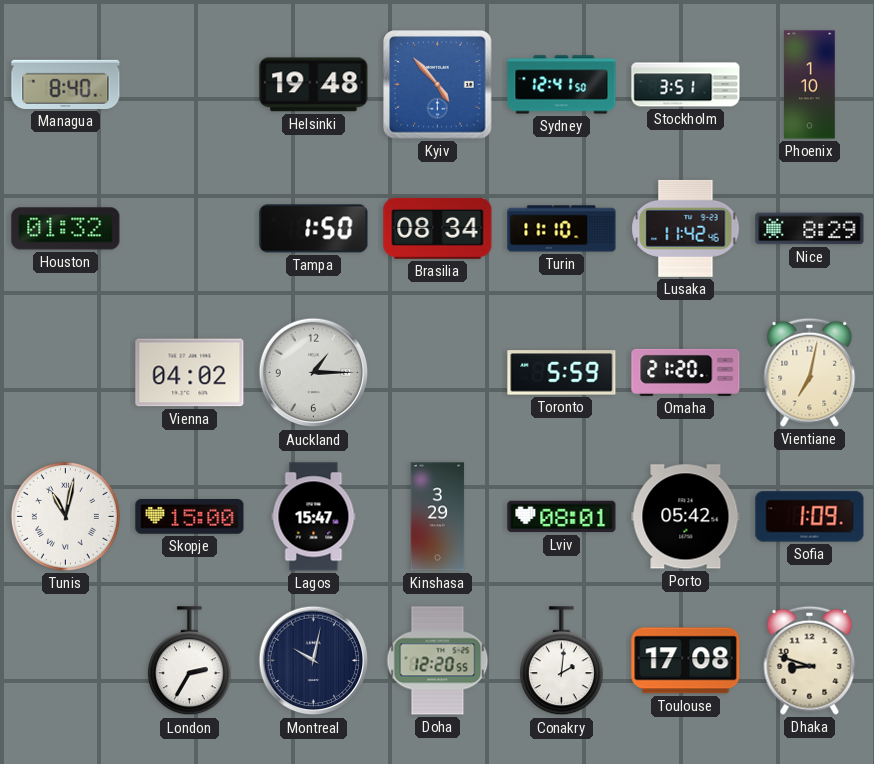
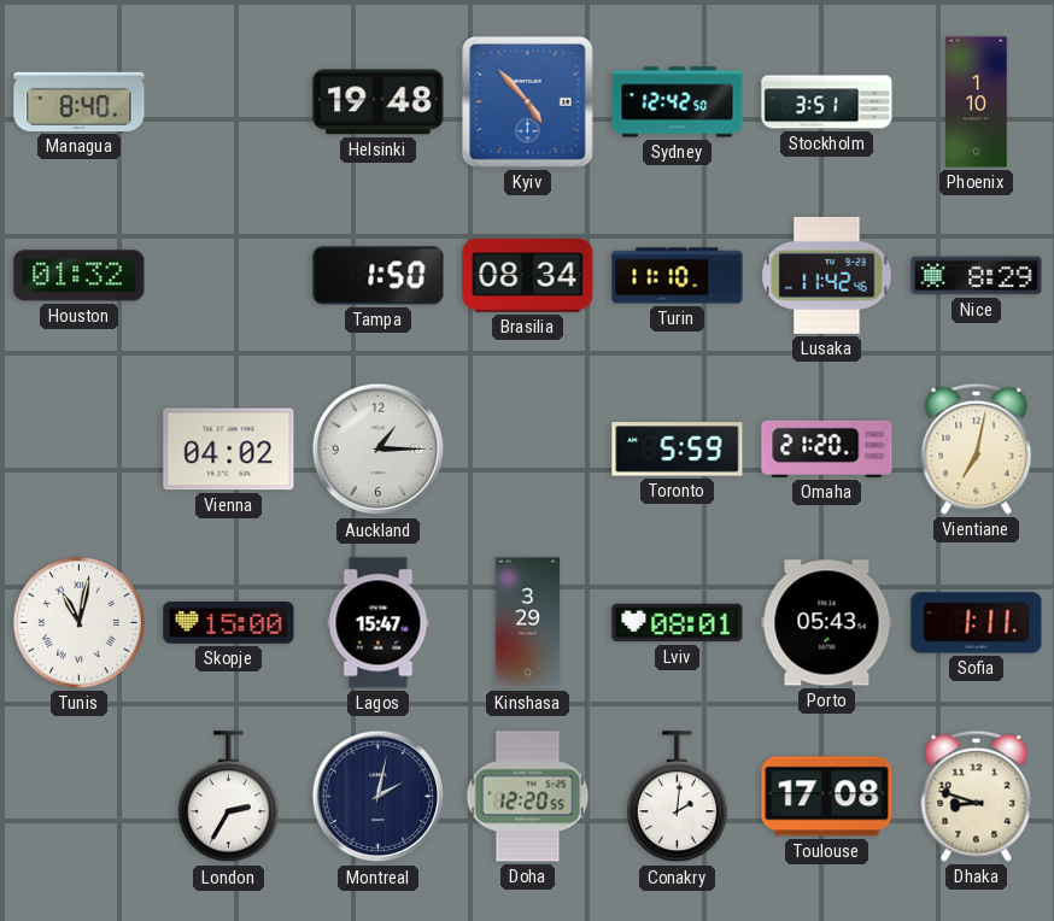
Sydney: 12:41 -> 12:42
Porto: 05:42 -> 05:43
Sofia: 1:09 -> 1:11
Montreal: 10:02 -> 2:02
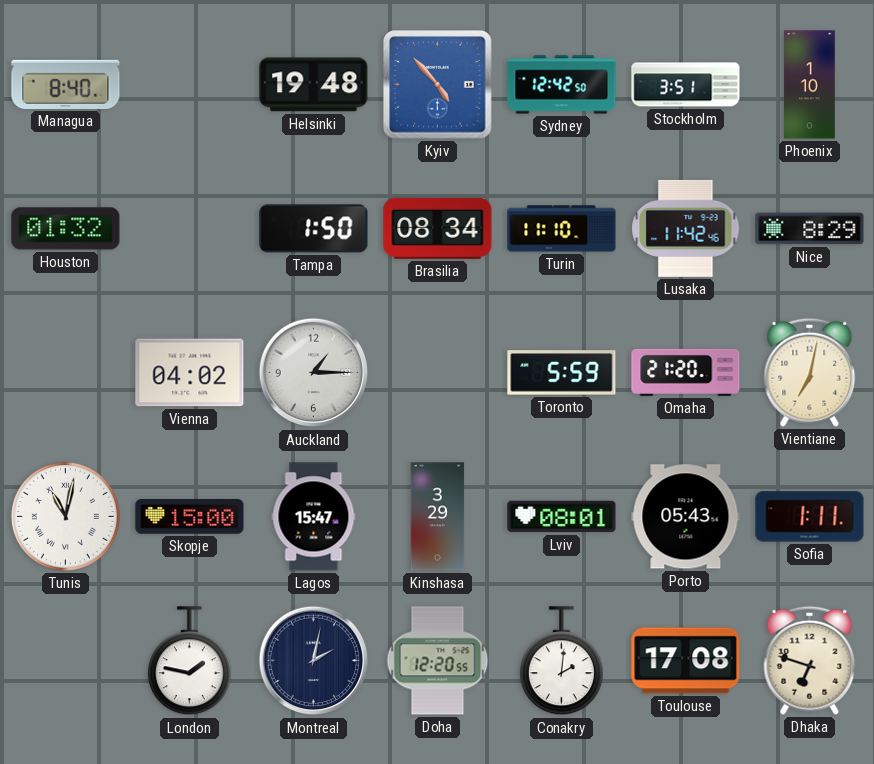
London: 2:35 -> 1:47
Dhaka: 8:48 -> 6:48
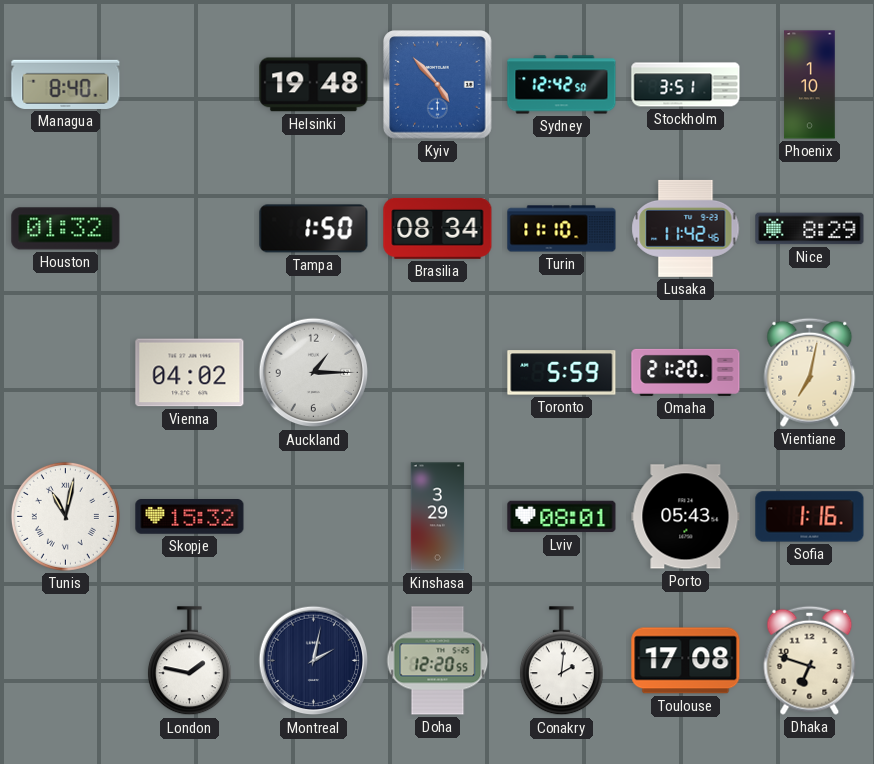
Skopje: 15:00 -> 15:32
Lagos: 15:47 -> none
Sofia: 1:11 -> 1:16
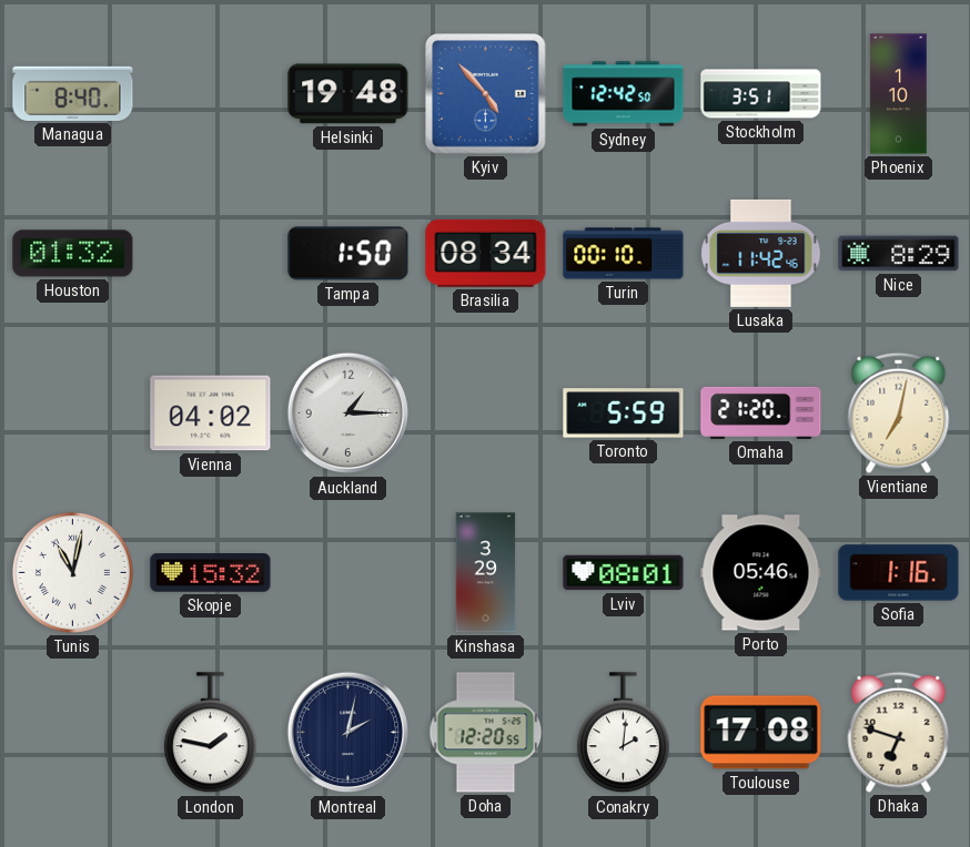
Turin: 11:10 -> 00:10
Porto: 05:43 -> 05:46
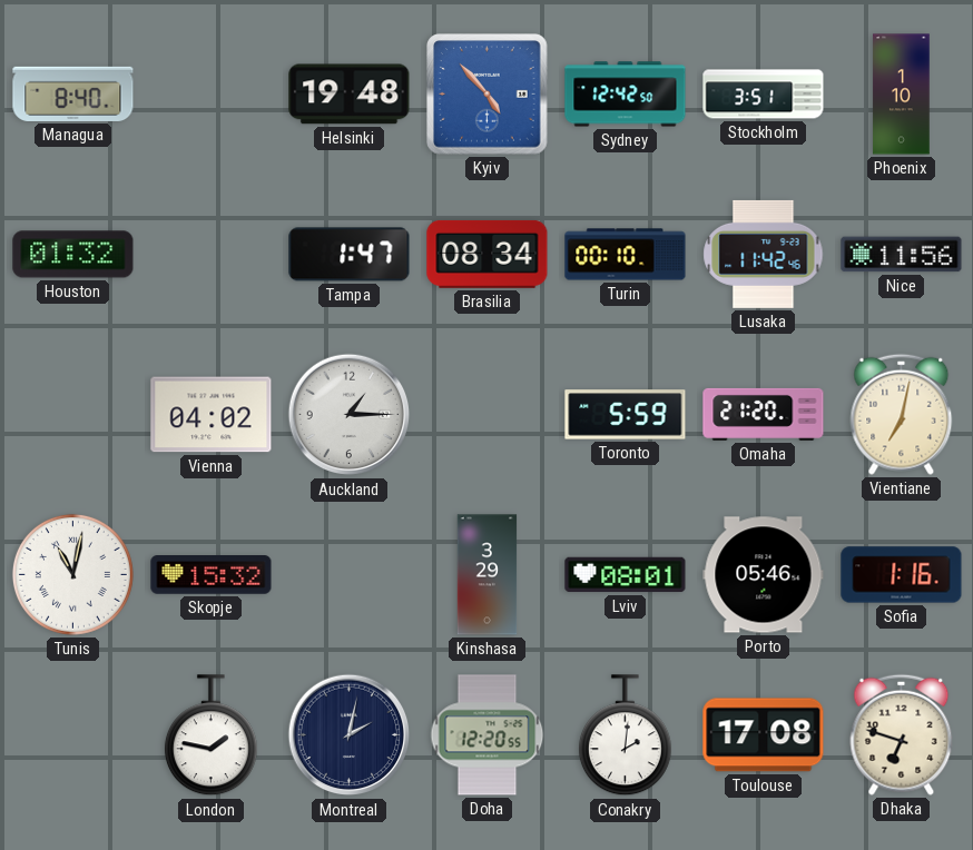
Tampa: 1:50 -> 1:47
Nice: 8:29 -> 11:56
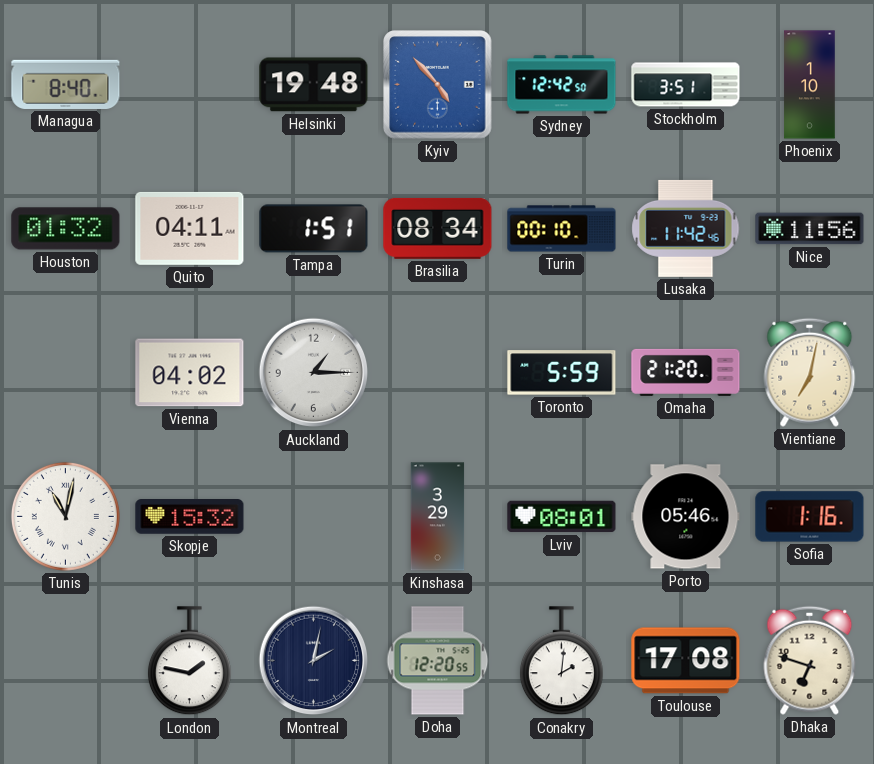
Quito: none -> 04:11
Tampa: 1:47 -> 1:51
